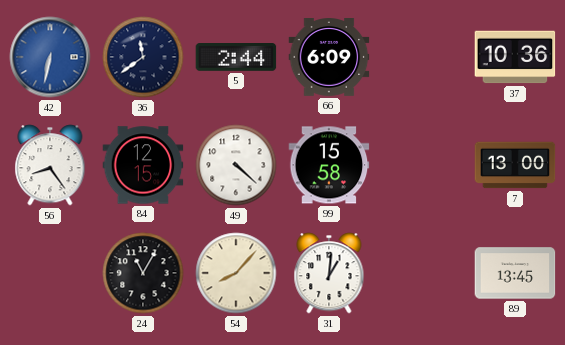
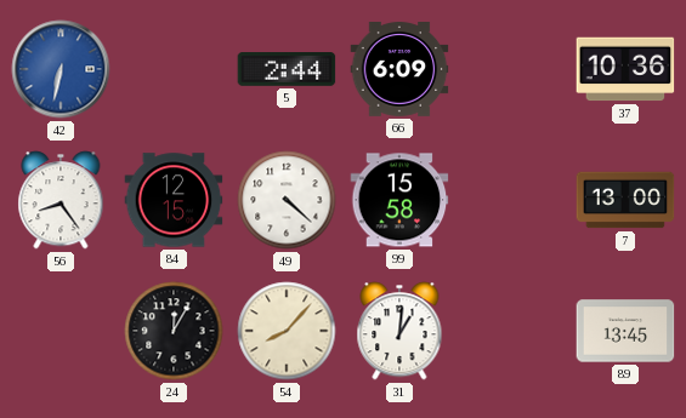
36: 11:39 -> none
24: 11:05 -> 12:05
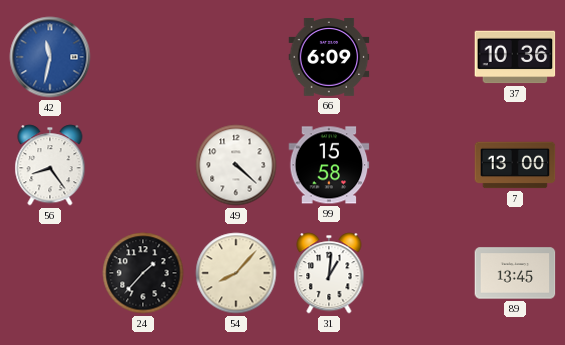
42: 6:32 -> 11:32
5: 2:44 -> none
84: 12:15 -> none
24: 12:05 -> 1:37
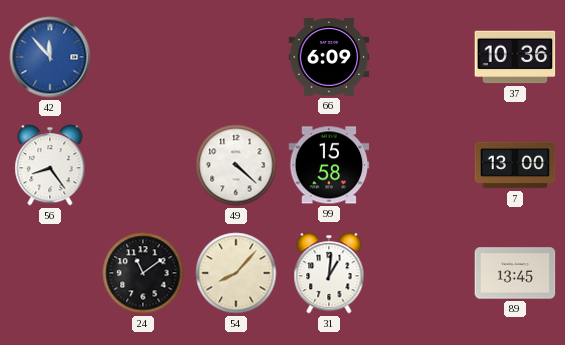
42: 11:32 -> 11:53
24: 1:37 -> 11:09
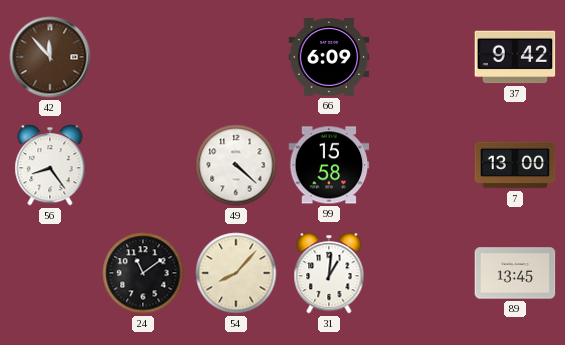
42 dial: blue -> brown
37: 10:36 -> 9:42
